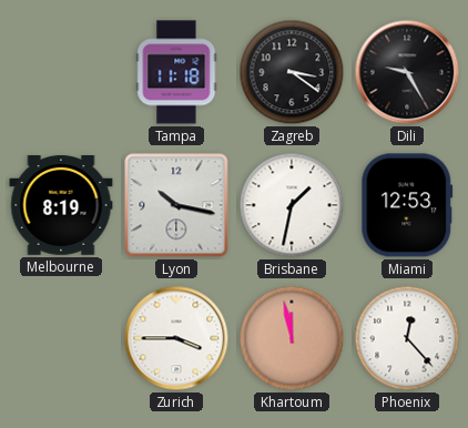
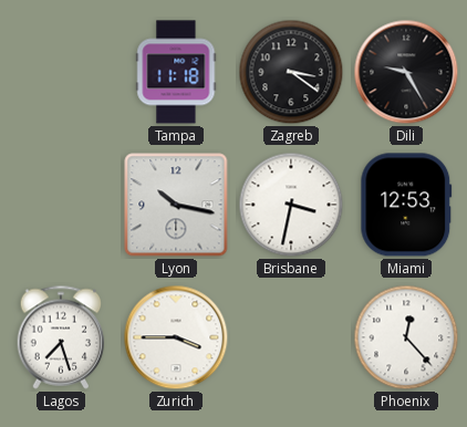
Melbourne: 8:19 -> none
Brisbane: 1:32 -> 3:32
Lagos: none -> 7:27
Khartoum: 11:58 -> none
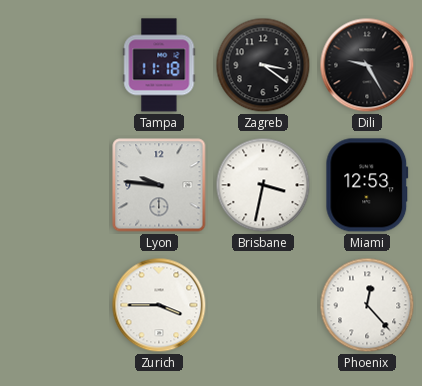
Lyon: 10:17 -> 9:46
Lagos: 7:27 -> none
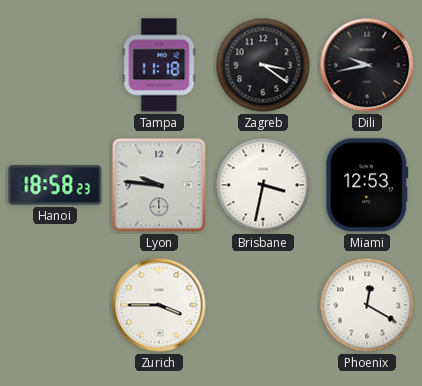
Dili: 9:25 -> 9:43
Hanoi: none -> 18:58
Phoenix: 12:23 -> 12:20
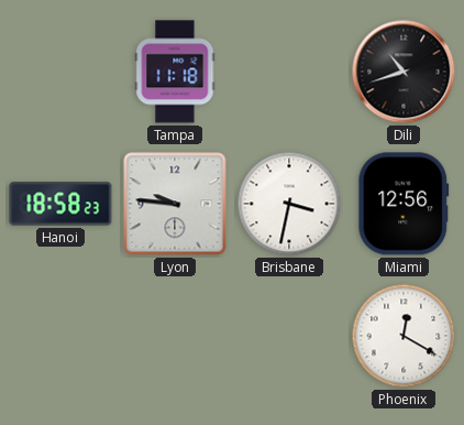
Zagreb: 3:21 -> none
Dili: 9:43 -> 10:42
Miami: 12:53 -> 12:56
Zurich: 3:45 -> none
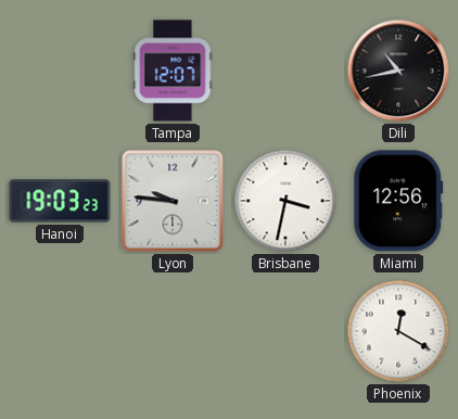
Tampa: 11:18 -> 12:07
Dili: 10:42 -> 10:43
Hanoi: 18:58 -> 19:03
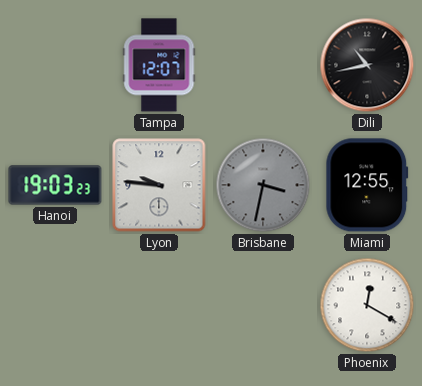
Brisbane dial: white -> grey
Miami: 12:56 -> 12:55
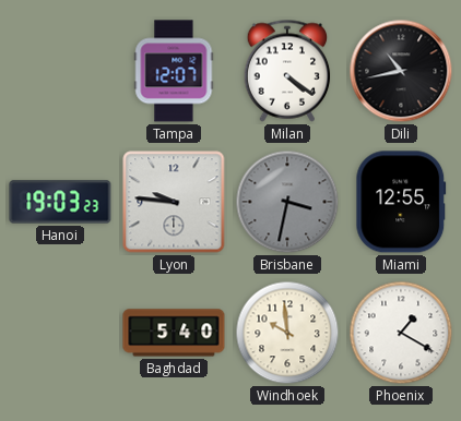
Milan: none -> 4:21
Baghdad: none -> 5:40
Windhoek: none -> 9:59
Phoenix: 12:20 -> 1:20
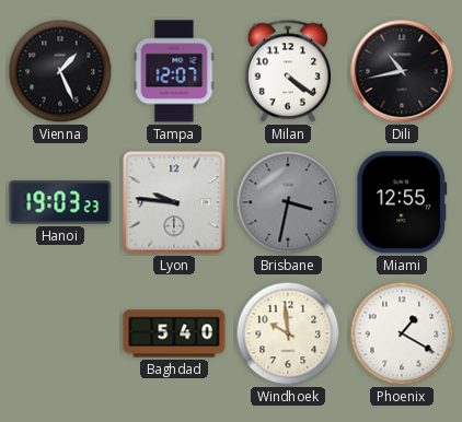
Vienna: none -> 1:26
